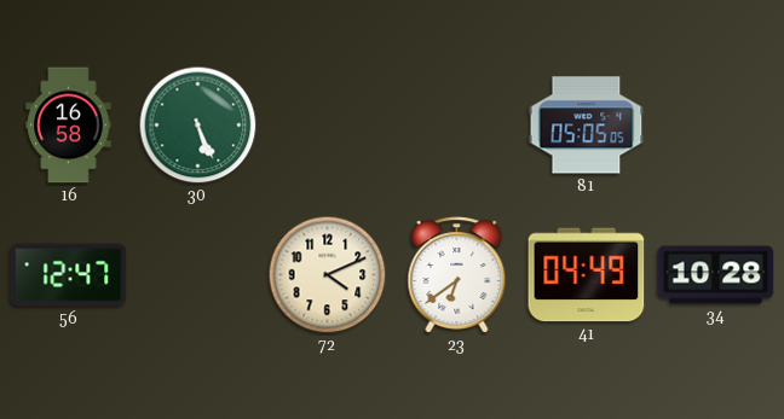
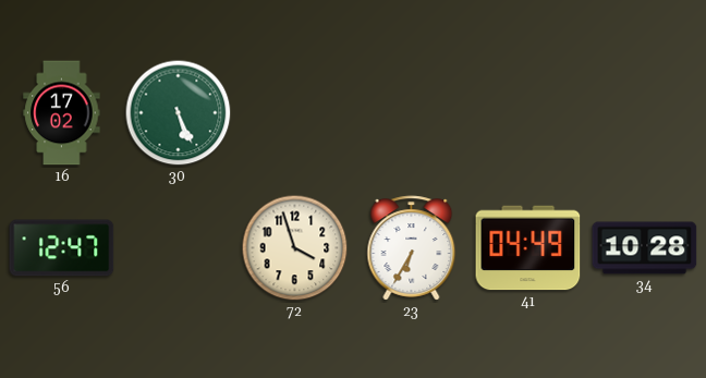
16: 16:58 -> 17:02
81: 05:05 -> none
72: 4:11 -> 3:57
23: 6:39 -> 6:35
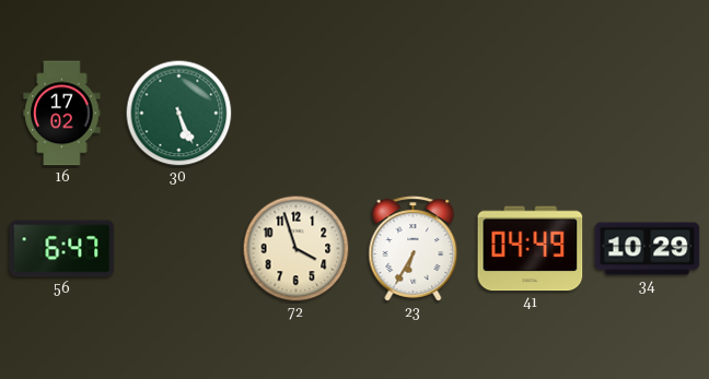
56: 12:47 -> 6:47
34: 10:28 -> 10:29
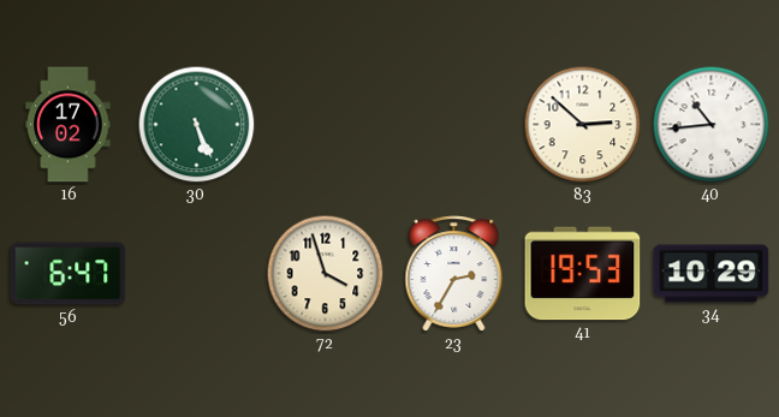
83: none -> 2:52
40: none -> 10:44
23: 6:35 -> 2:35
41: 04:49 -> 19:53
